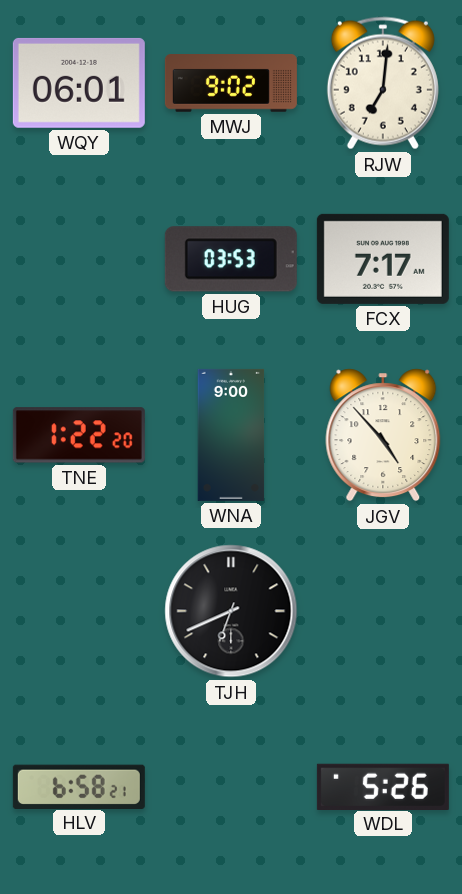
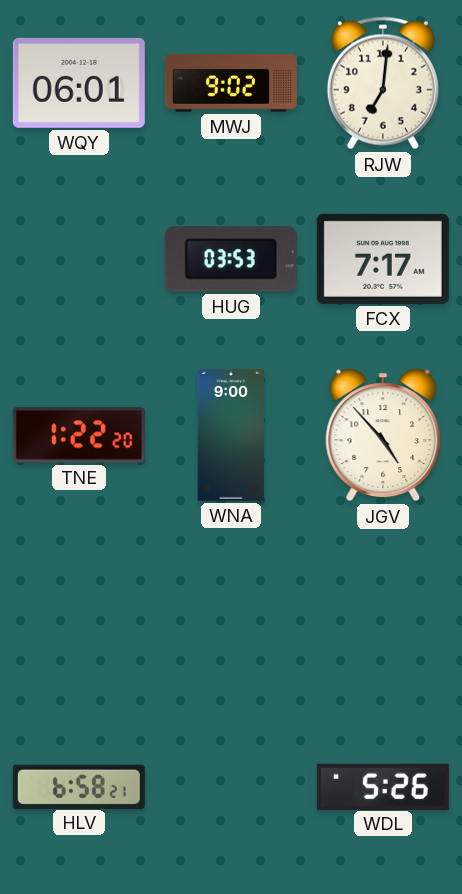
TJH: 6:41 -> none
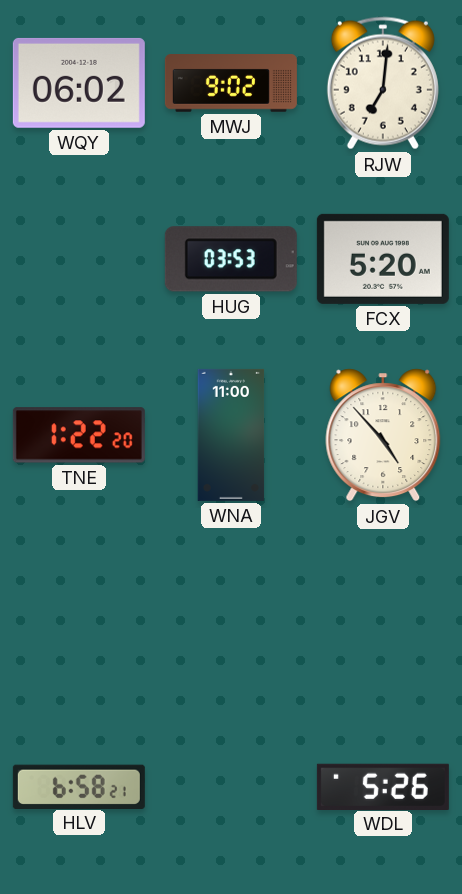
WQY: 06:01 -> 06:02
FCX: 7:17 -> 5:20
WNA: 9:00 -> 11:00
